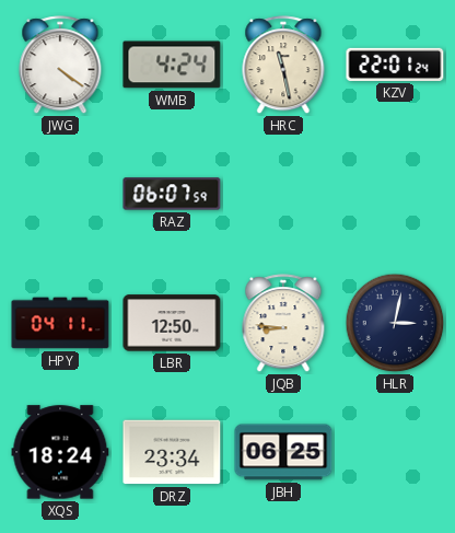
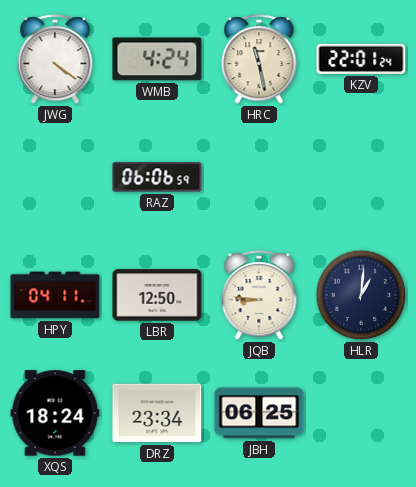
RAZ: 06:07 -> 06:06
HLR: 3:02 -> 1:01
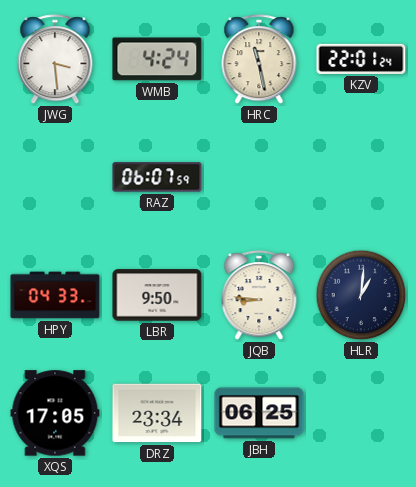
JWG: 4:21 -> 3:29
RAZ: 06:06 -> 06:07
HPY: 04:11 -> 04:33
LBR: 12:50 -> 9:50
XQS: 18:24 -> 17:05
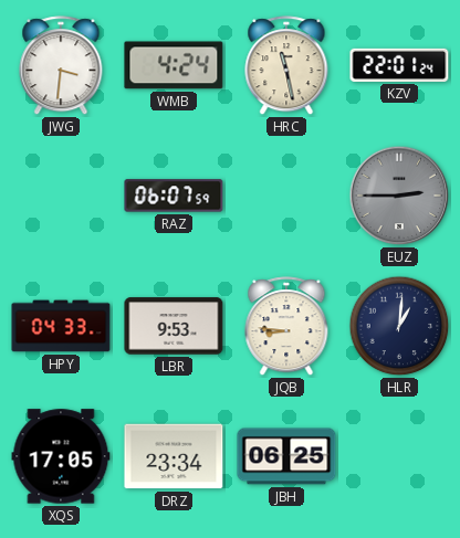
JWG: 3:29 -> 3:31
EUZ: none -> 2:45
LBR: 9:50 -> 9:53
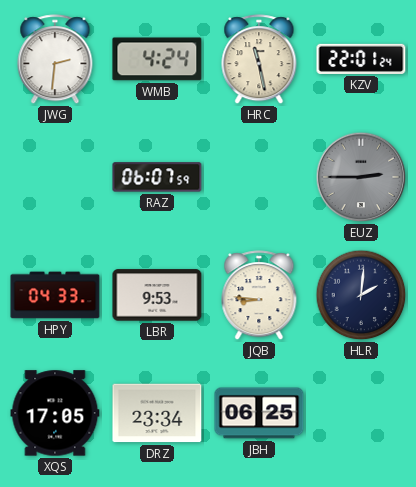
JWG: 3:31 -> 2:31
HLR: 1:01 -> 2:01
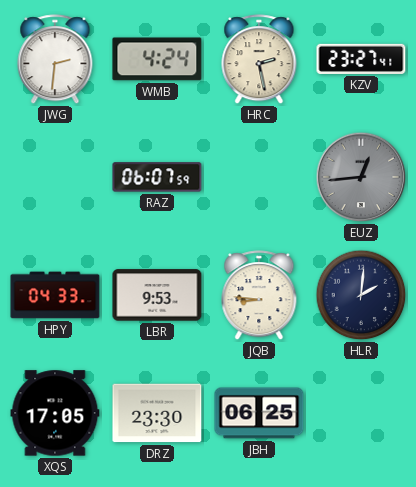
HRC: 11:28 -> 2:28
KZV: 22:01 -> 23:27
EUZ: 2:45 -> 12:44
DRZ: 23:34 -> 23:30
